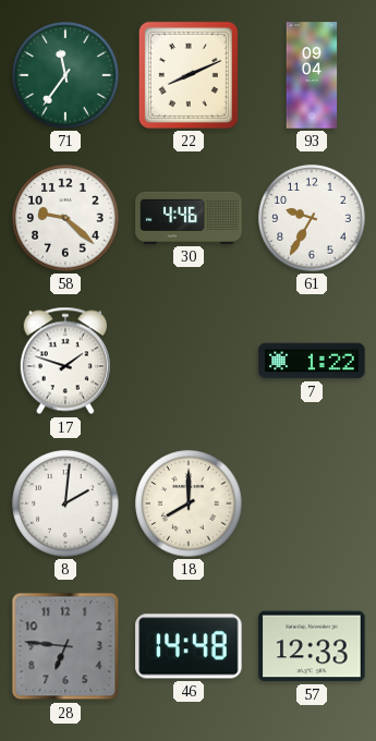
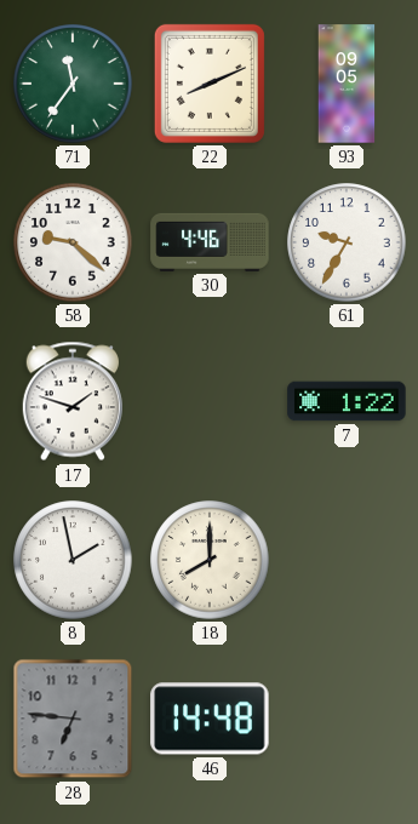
93: 09:04 -> 09:05
8: 2:01 -> 1:58
57: 12:33 -> none
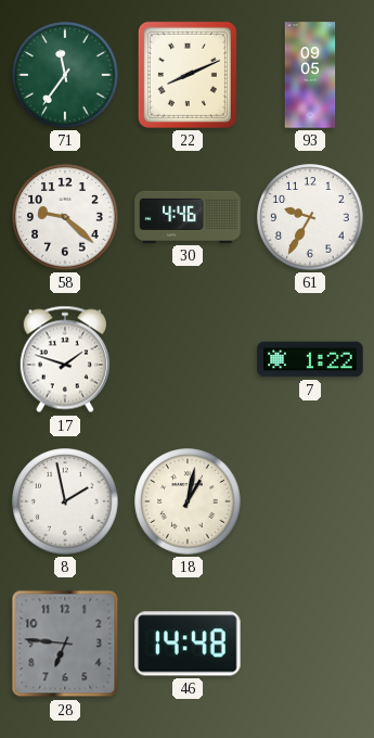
18: 8:00 -> 1:02
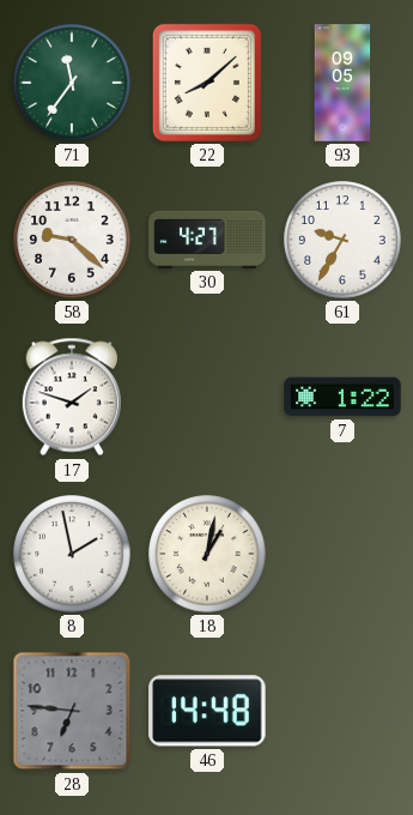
22: 8:11 -> 8:08
30: 4:46 -> 4:27
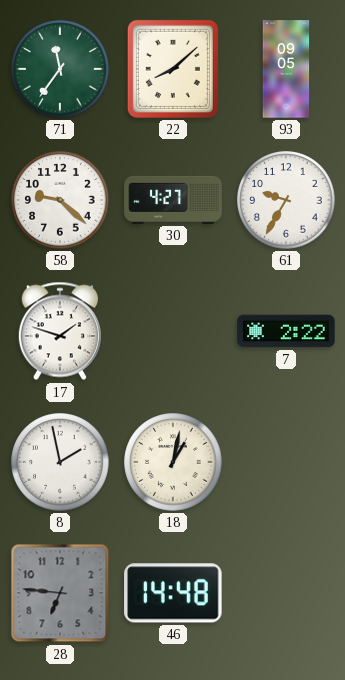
7: 1:22 -> 2:22
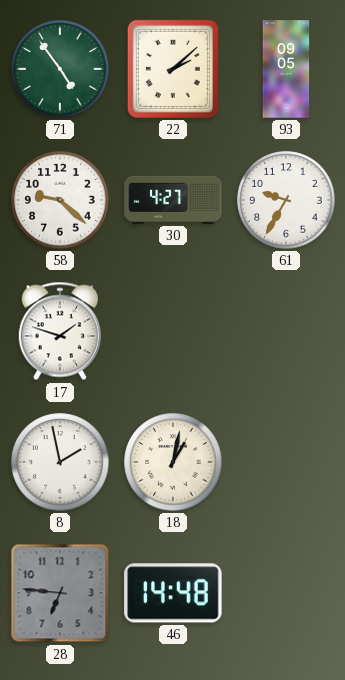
71: 11:36 -> 4:54
22: 8:08 -> 2:08
7: 2:22 -> none
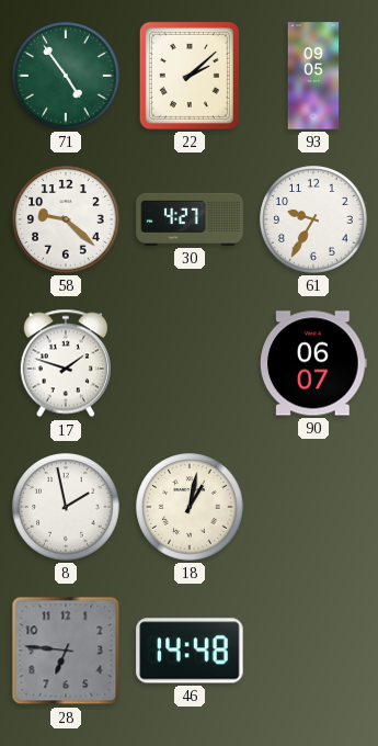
90: none -> 06:07
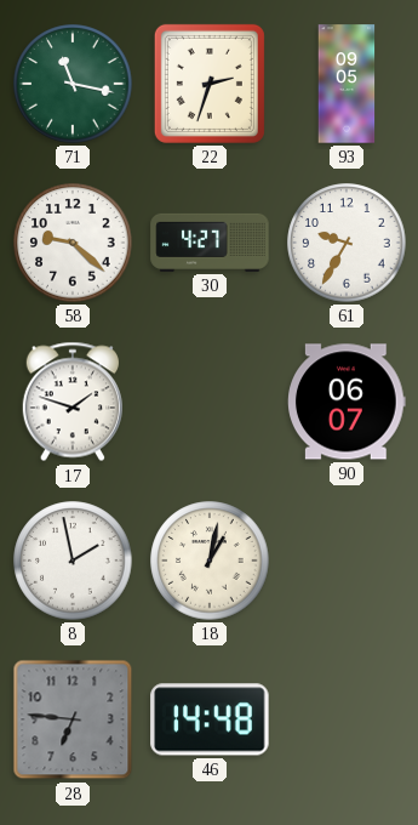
71: 4:54 -> 11:17
22: 2:08 -> 2:33
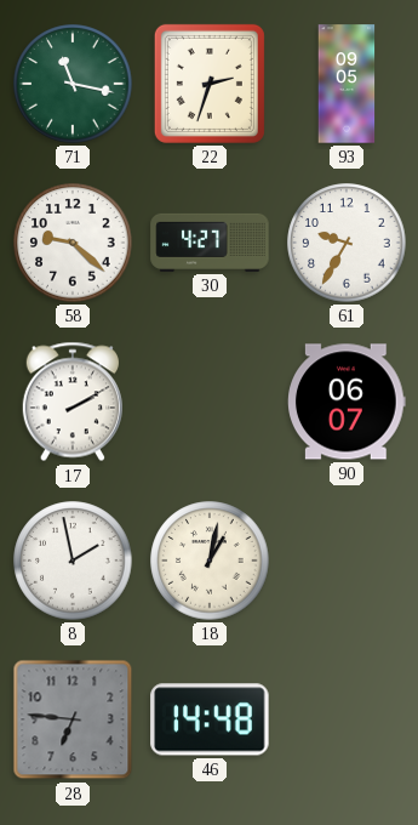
17: 1:48 -> 2:10
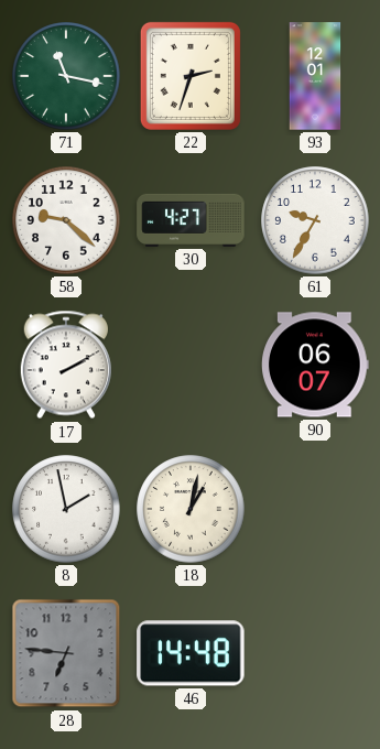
93: 09:05 -> 12:01
